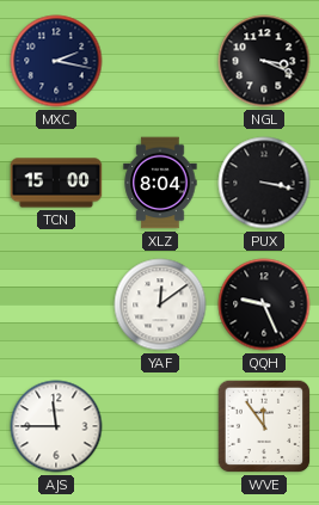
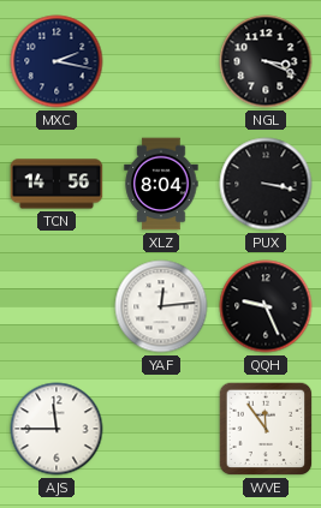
TCN: 15:00 -> 14:56
YAF: 12:09 -> 12:14
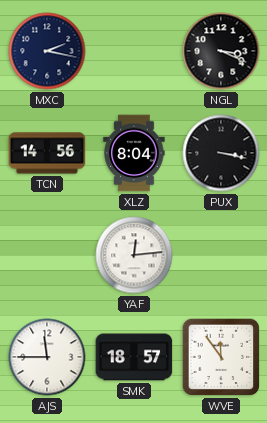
QQH: 9:26 -> none
SMK: none -> 18:57
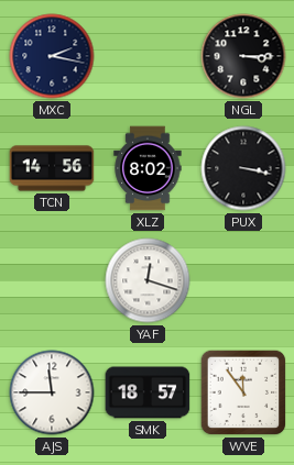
NGL: 3:19 -> 3:15
XLZ: 8:04 -> 8:02
YAF: 12:14 -> 12:18
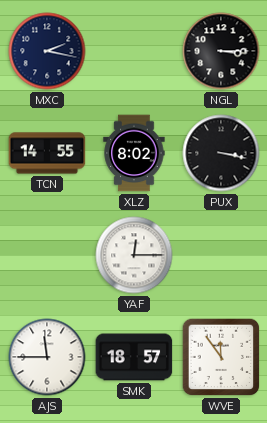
TCN: 14:56 -> 14:55
YAF: 12:18 -> 12:15
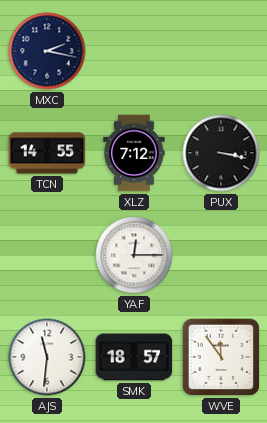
NGL: 3:15 -> none
XLZ: 8:02 -> 7:12
AJS: 11:45 -> 11:31
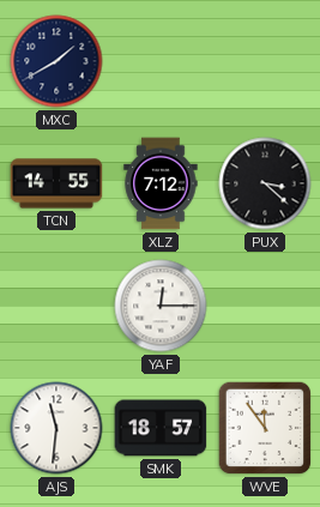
MXC: 2:17 -> 1:40
PUX: 3:17 -> 3:22
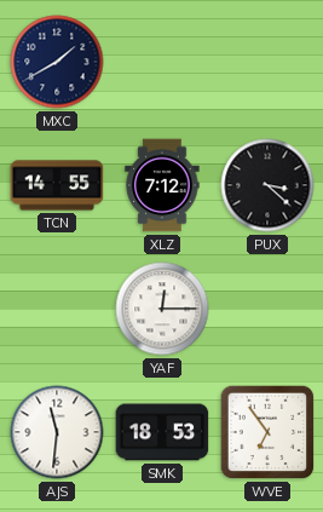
SMK: 18:57 -> 18:53
WVE: 11:54 -> 6:54
